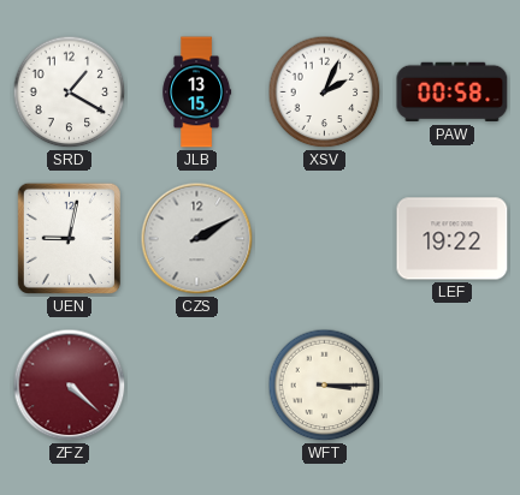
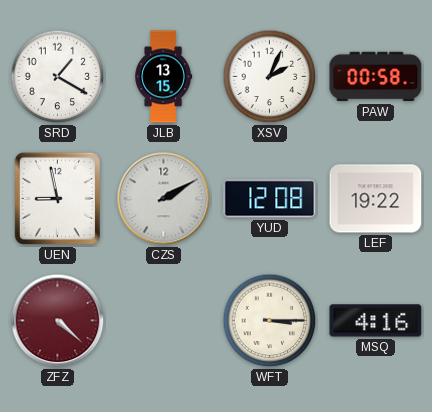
UEN: 9:02 -> 8:58
YUD: none -> 12:08
MSQ: none -> 4:16
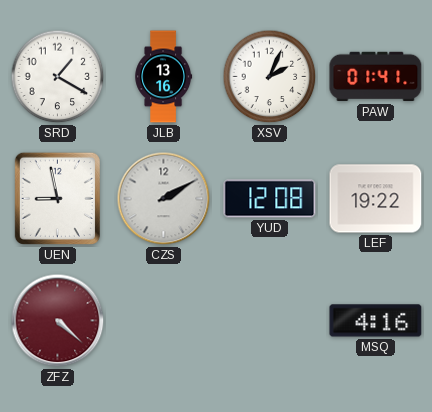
JLB: 13:15 -> 13:16
PAW: 00:58 -> 01:41
WFT: 3:15 -> none
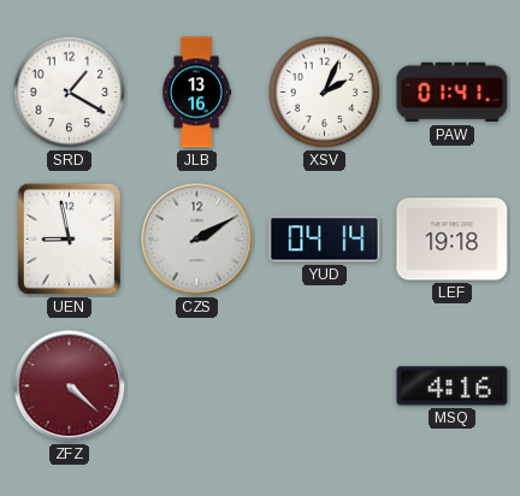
YUD: 12:08 -> 04:14
LEF: 19:22 -> 19:18
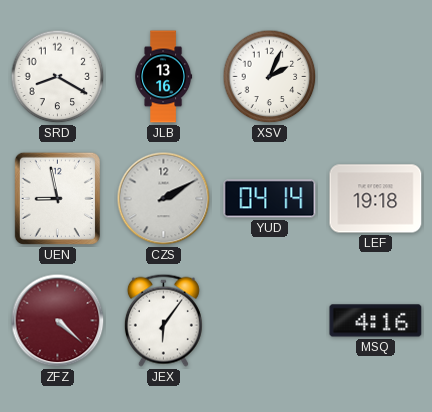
SRD: 1:20 -> 8:20
PAW: 01:41 -> none
JEX: none -> 6:06
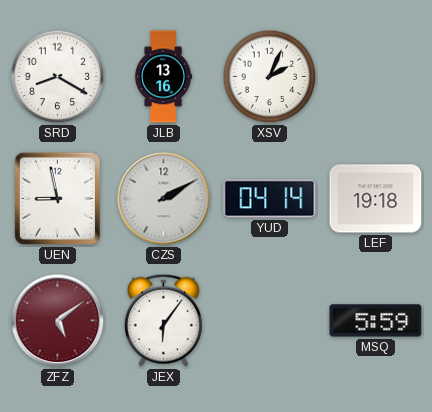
ZFZ: 4:22 -> 5:09
MSQ: 4:16 -> 5:59
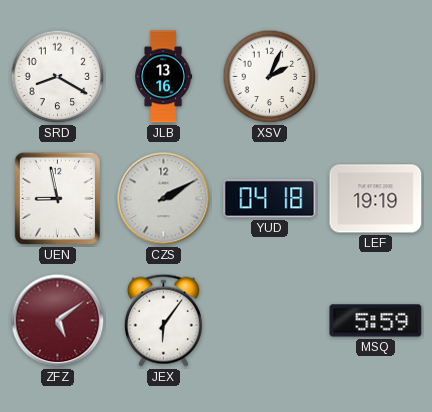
YUD: 04:14 -> 04:18
LEF: 19:18 -> 19:19
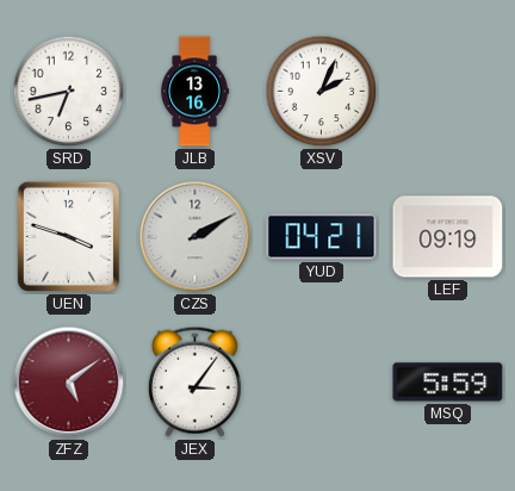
SRD: 8:20 -> 6:43
UEN: 8:58 -> 3:48
YUD: 04:18 -> 04:21
LEF: 19:19 -> 09:19
JEX: 6:06 -> 3:06
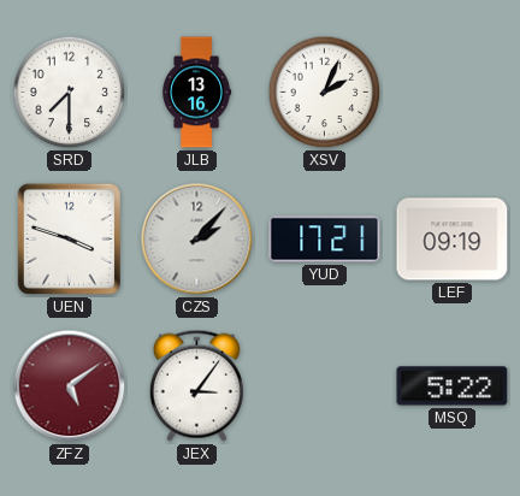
SRD: 6:43 -> 7:30
CZS: 2:10 -> 2:07
YUD: 04:21 -> 17:21
MSQ: 5:59 -> 5:22
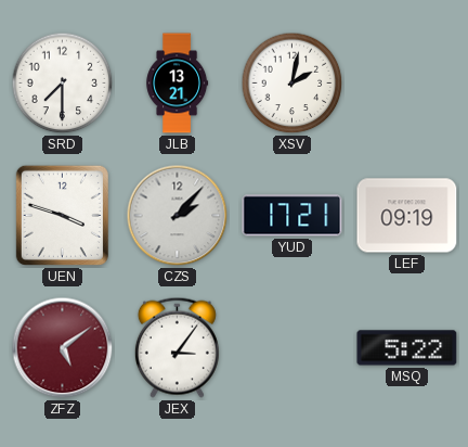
JLB: 13:16 -> 13:21
XSV: 2:04 -> 2:02
